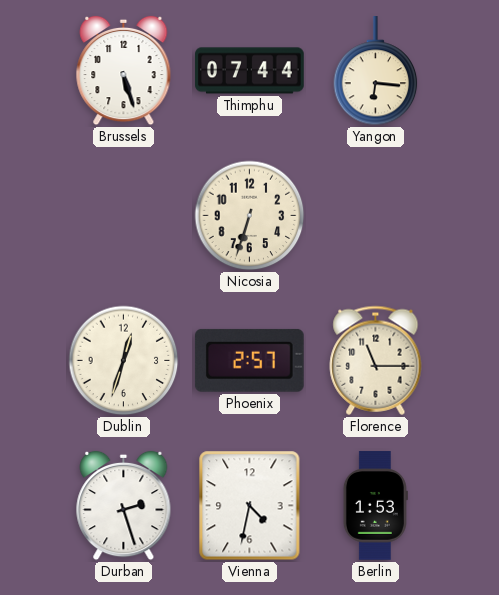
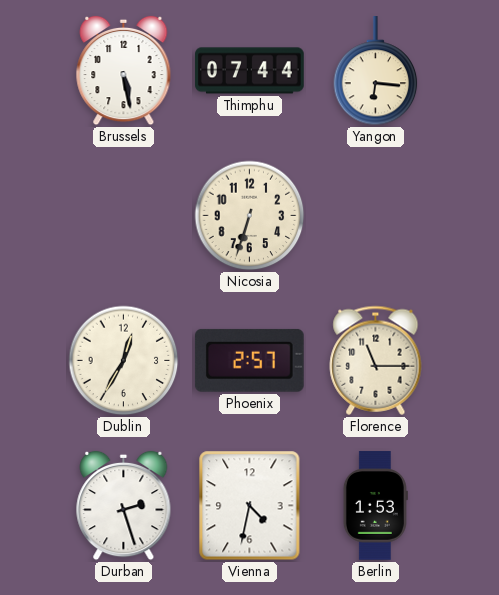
Brussels: 5:27 -> 5:28
Dublin: 12:33 -> 12:35
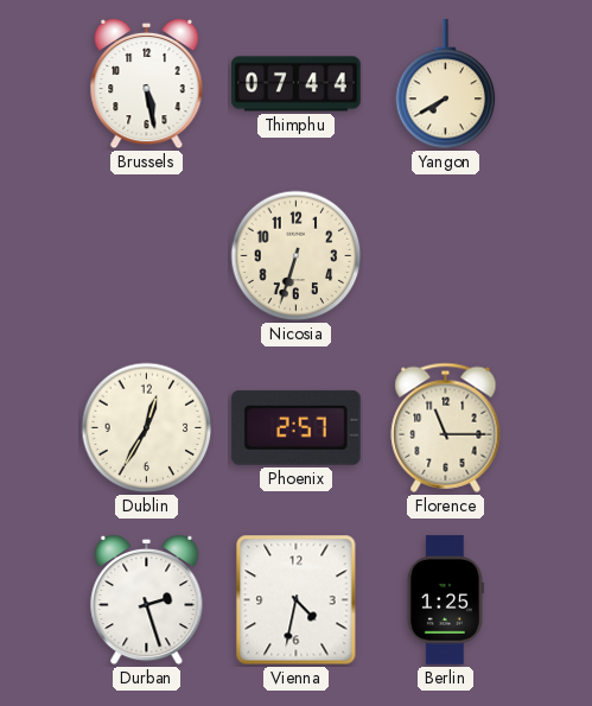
Yangon: 6:16 -> 7:40
Berlin: 1:53 -> 1:25
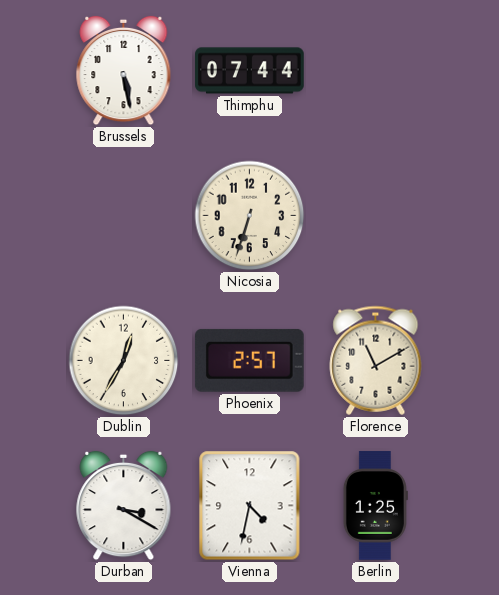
Yangon: 7:40 -> none
Florence: 11:15 -> 11:10
Durban: 2:27 -> 3:20
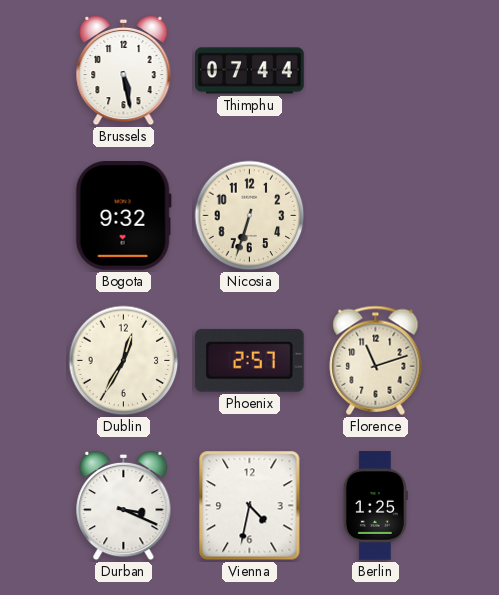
Bogota: none -> 9:32
Florence: 11:10 -> 11:12
Durban: 3:20 -> 3:19
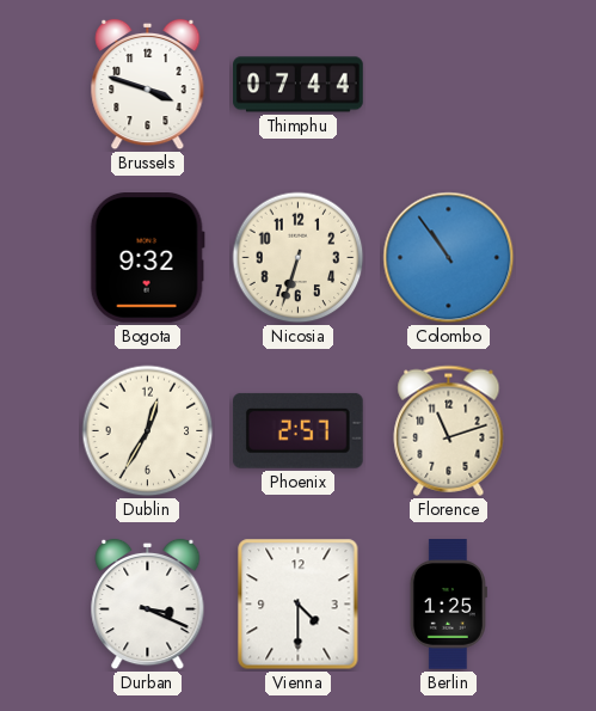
Brussels: 5:28 -> 3:48
Colombo: none -> 10:54
Vienna: 4:32 -> 4:30
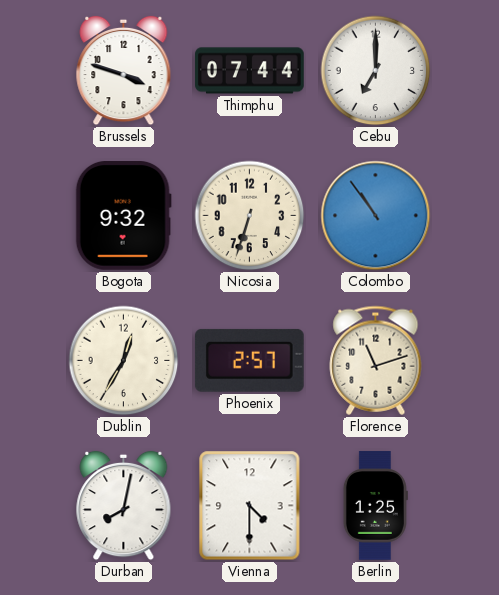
Cebu: none -> 7:00
Durban: 3:19 -> 8:02
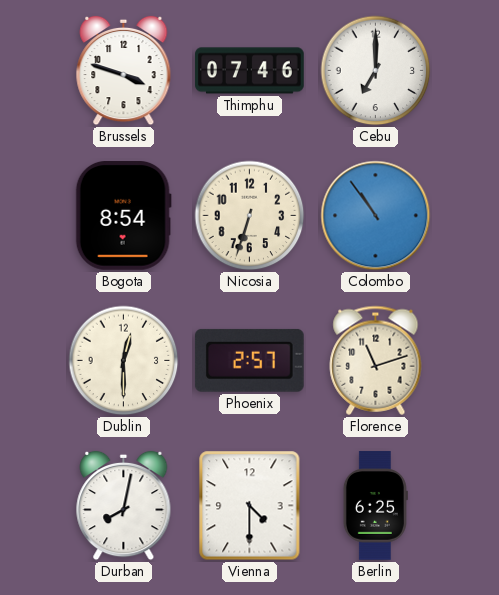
Thimphu: 07:44 -> 07:46
Bogota: 9:32 -> 8:54
Dublin: 12:35 -> 12:30
Berlin: 1:25 -> 6:25
